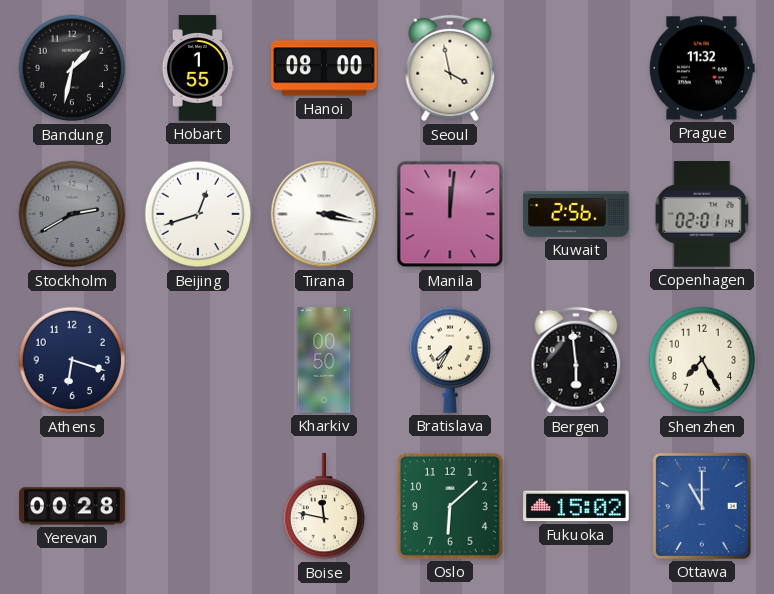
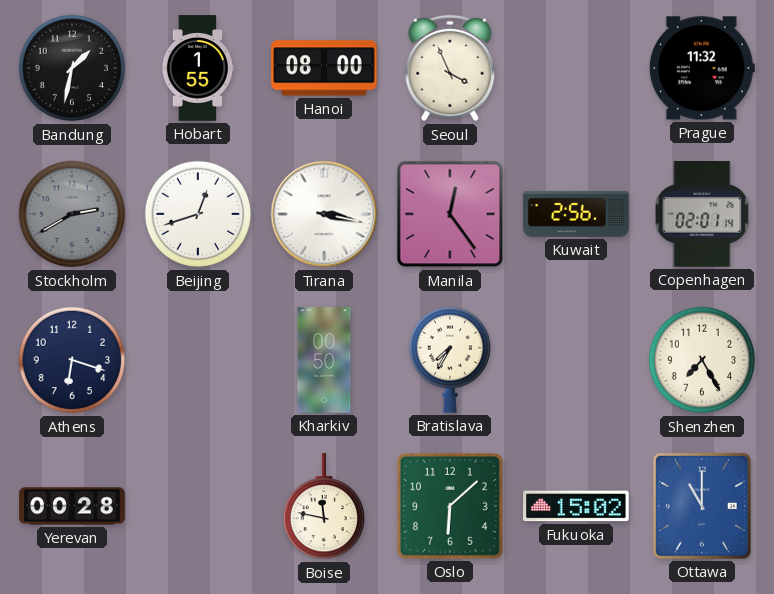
Seoul: 3:58 -> 3:56
Manila: 12:01 -> 12:24
Bergen: 5:59 -> none
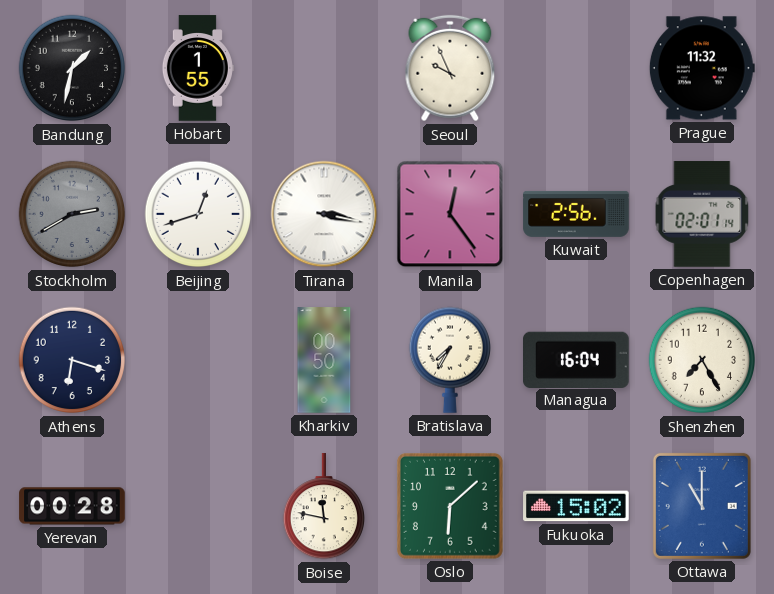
Hanoi: 08:00 -> none
Seoul: 3:56 -> 9:56
Managua: none -> 16:04
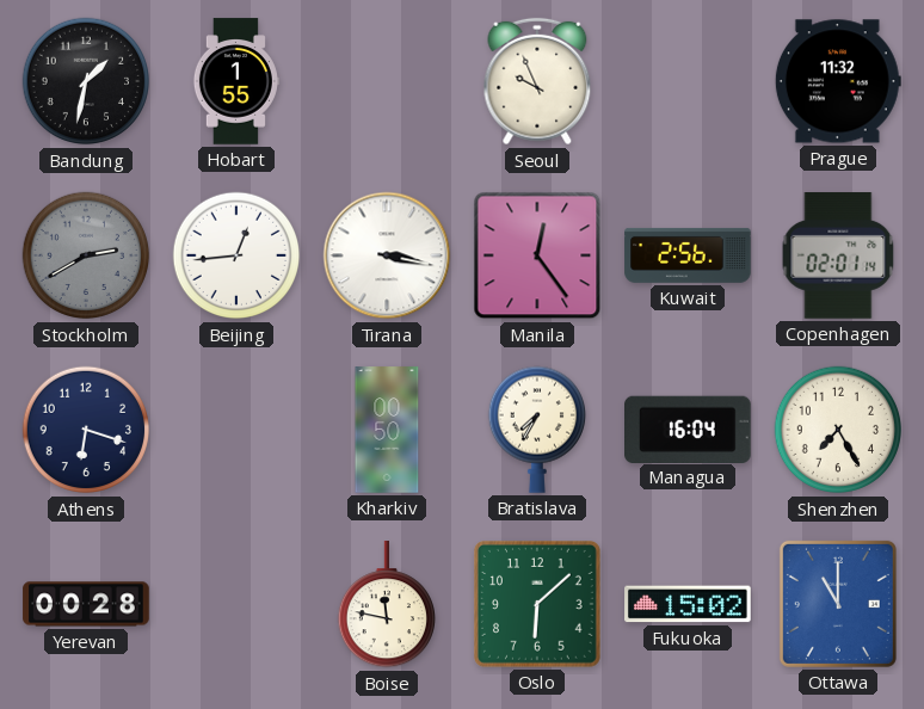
Beijing: 12:42 -> 12:44
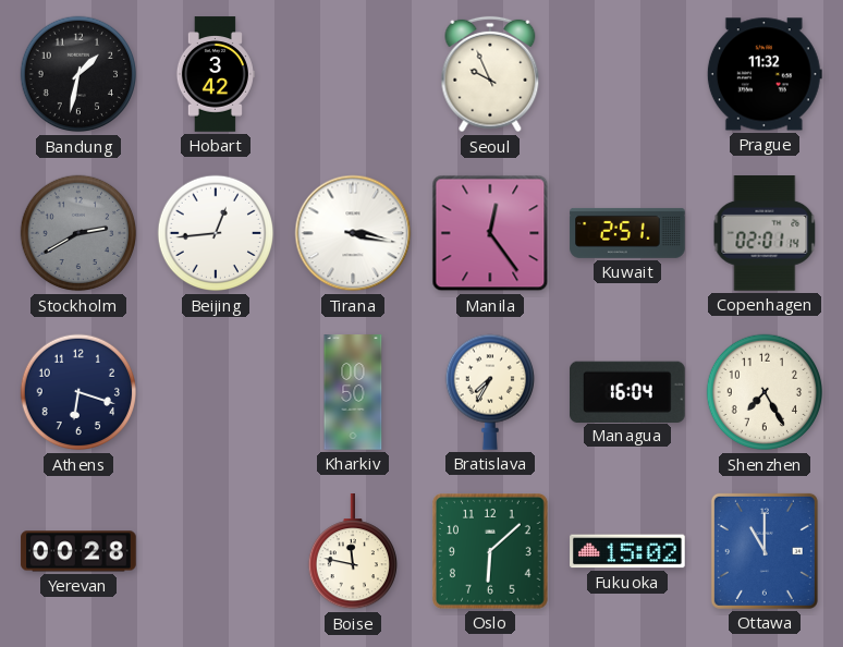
Hobart: 1:55 -> 3:42
Kuwait: 2:56 -> 2:51
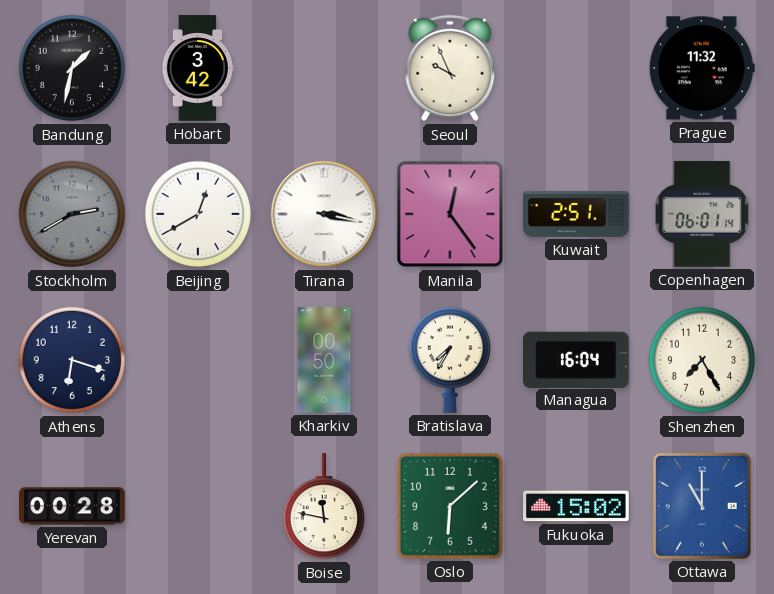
Beijing: 12:44 -> 12:40
Copenhagen: 02:01 -> 06:01
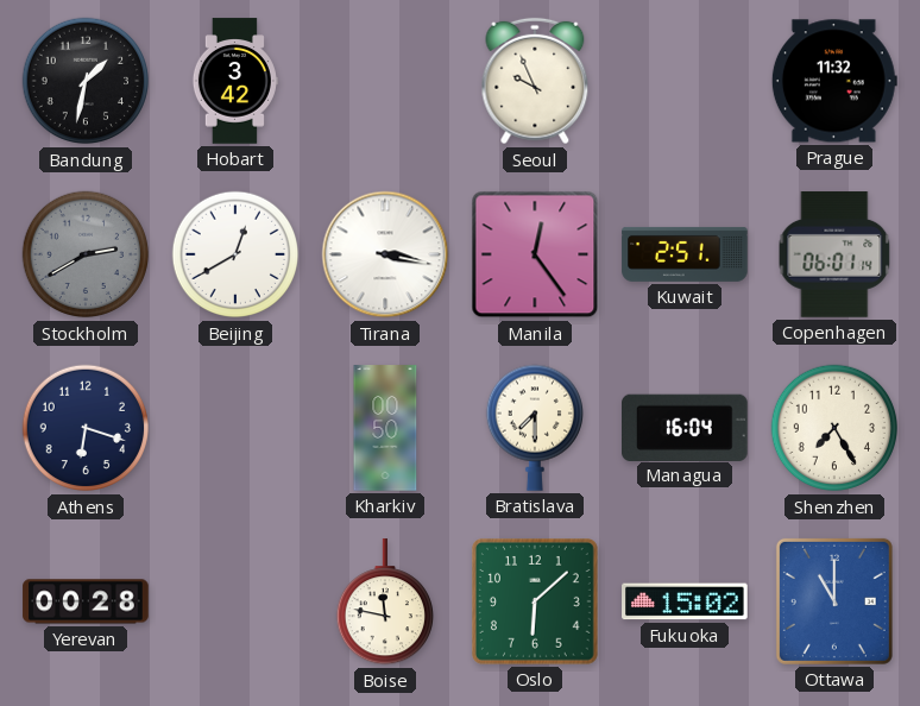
Bratislava: 7:35 -> 7:30
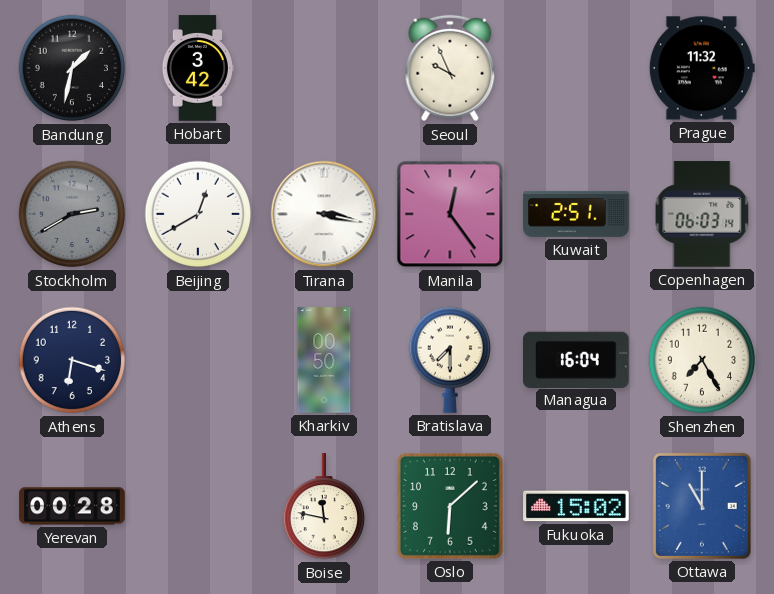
Copenhagen: 06:01 -> 06:03
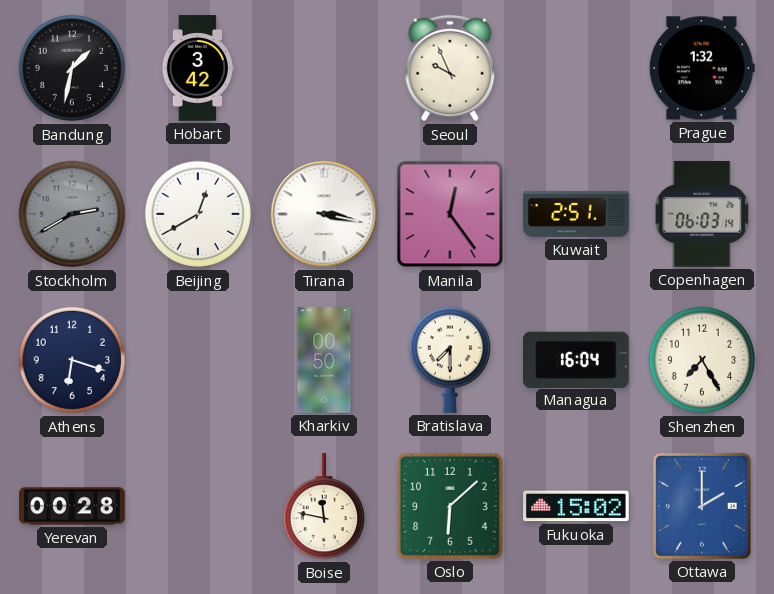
Prague: 11:32 -> 1:32
Ottawa: 11:00 -> 2:00
